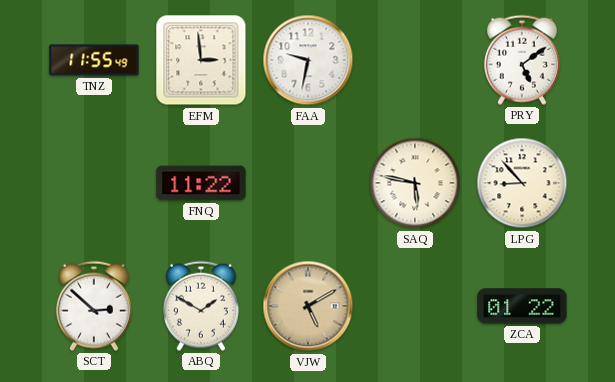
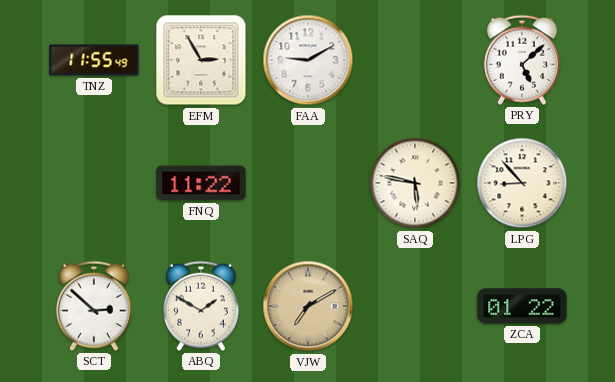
EFM: 2:59 -> 2:55
FAA: 9:32 -> 9:10
PRY: 5:09 -> 5:08
VJW: 5:10 -> 7:10
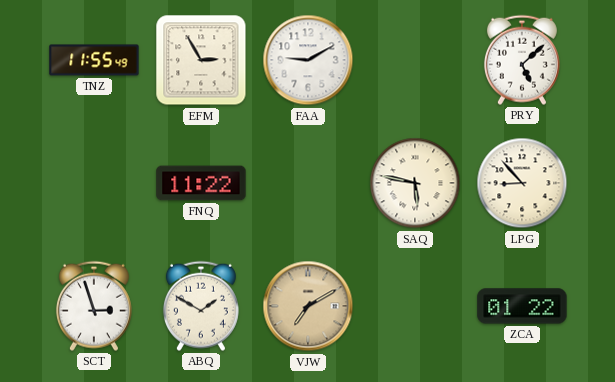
SCT: 2:52 -> 2:57
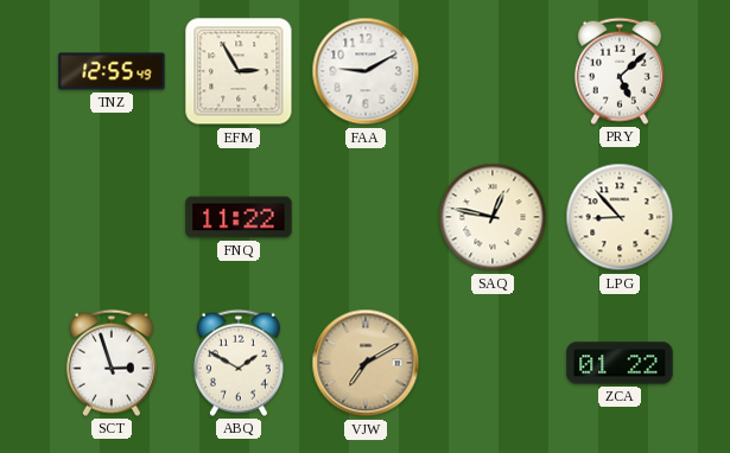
TNZ: 11:55 -> 12:55
SAQ: 5:47 -> 12:47
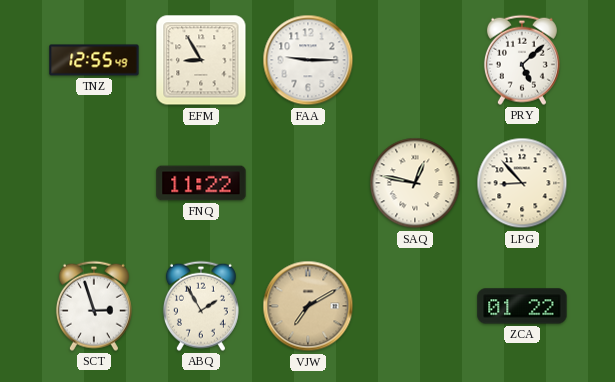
EFM: 2:55 -> 8:55
FAA: 9:10 -> 9:15
ABQ: 1:50 -> 1:55
